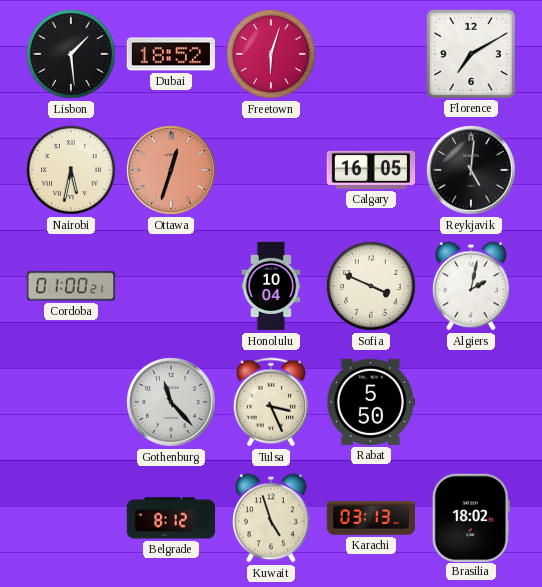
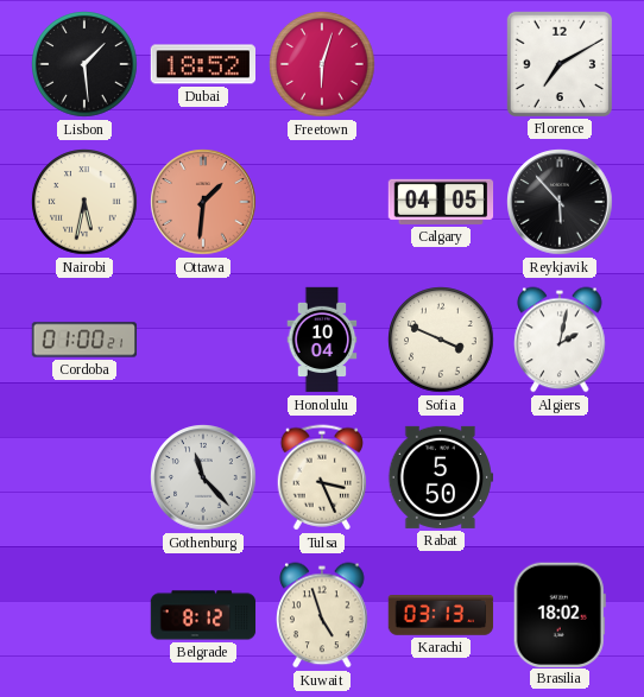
Ottawa: 12:33 -> 1:31
Calgary: 16:05 -> 04:05
Reykjavik: 5:01 -> 5:53
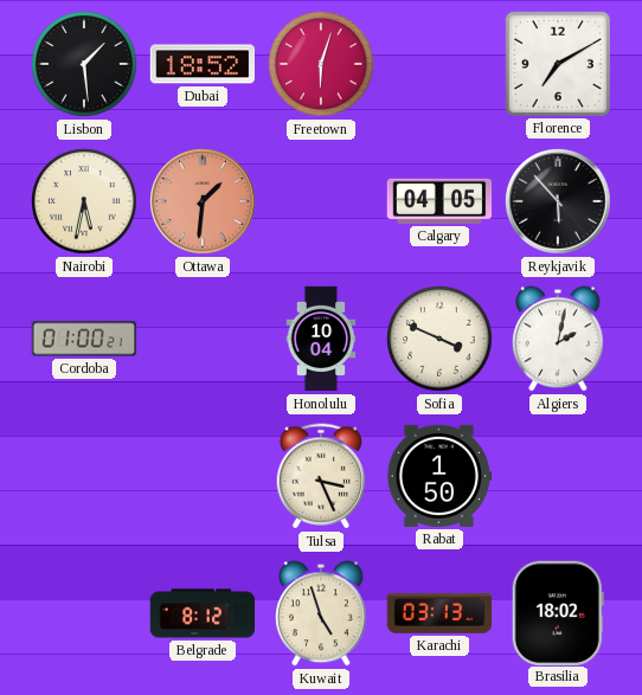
Gothenburg: 11:23 -> none
Rabat: 5:50 -> 1:50
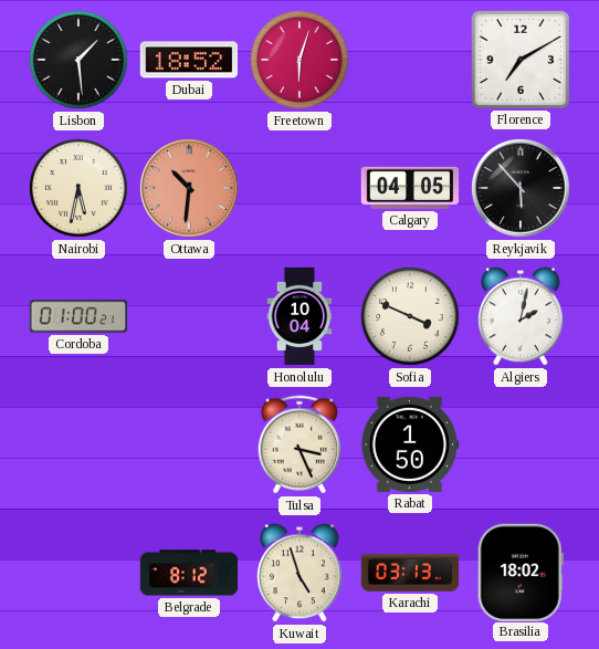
Ottawa: 1:31 -> 10:31
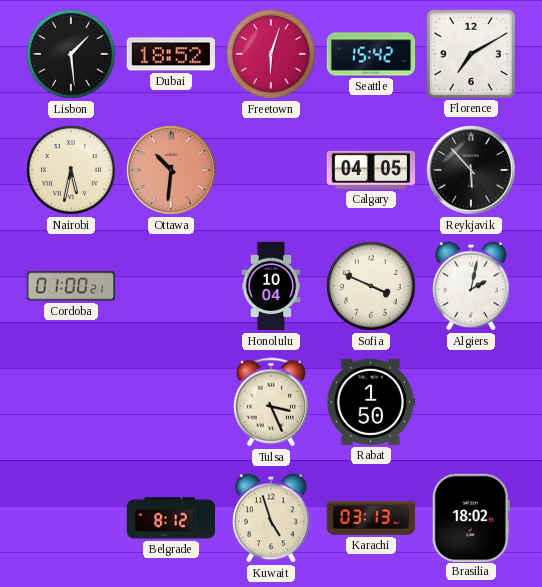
Seattle: none -> 15:42
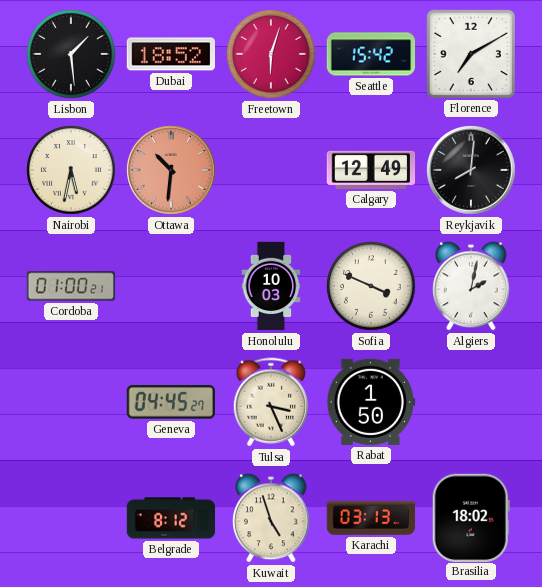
Calgary: 04:05 -> 12:49
Reykjavik: 5:53 -> 8:01
Honolulu: 10:04 -> 10:03
Geneva: none -> 04:45
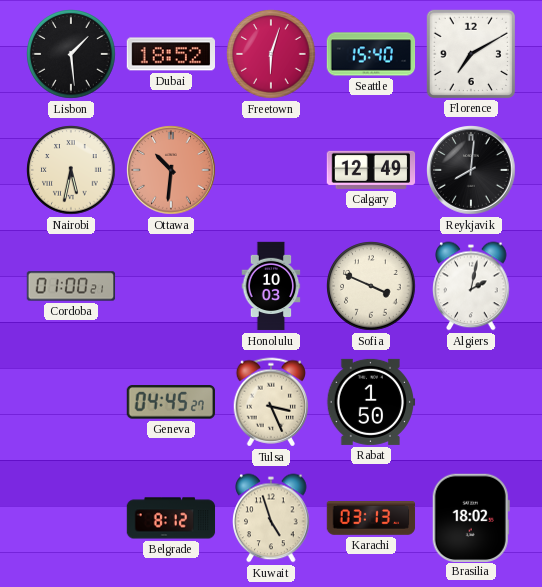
Seattle: 15:42 -> 15:40
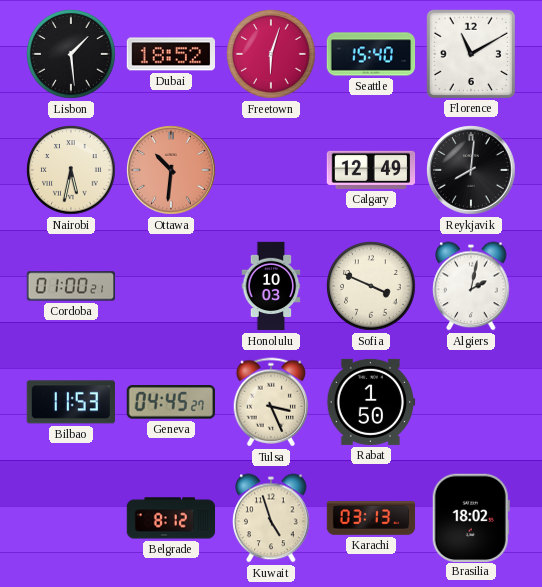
Florence: 7:10 -> 11:10
Bilbao: none -> 11:53
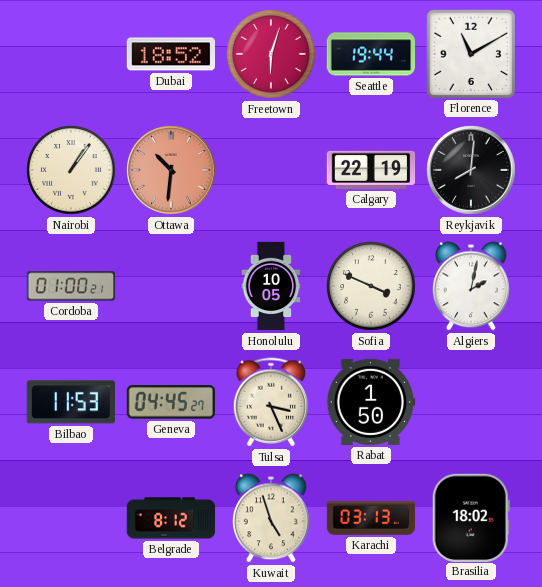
Lisbon: 1:29 -> none
Seattle: 15:40 -> 19:44
Nairobi: 5:32 -> 1:06
Calgary: 12:49 -> 22:19
Honolulu: 10:03 -> 10:05
